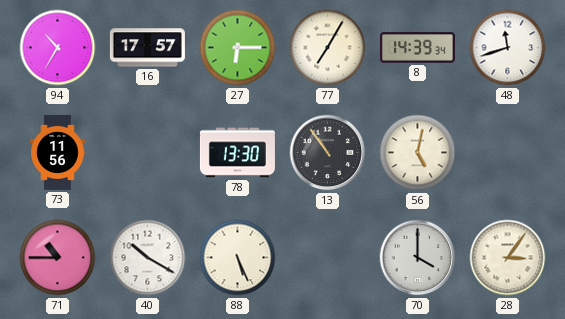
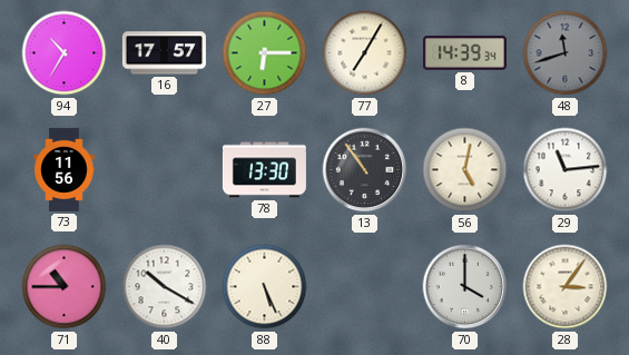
48 dial: white -> grey
29: none -> 11:14
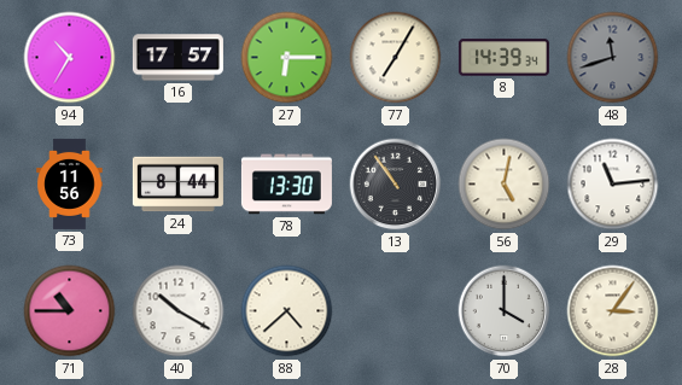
24: none -> 8:44
88: 5:26 -> 4:38
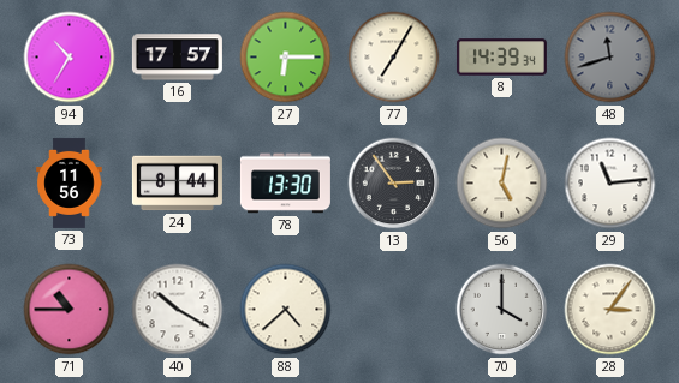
13: 10:54 -> 2:54
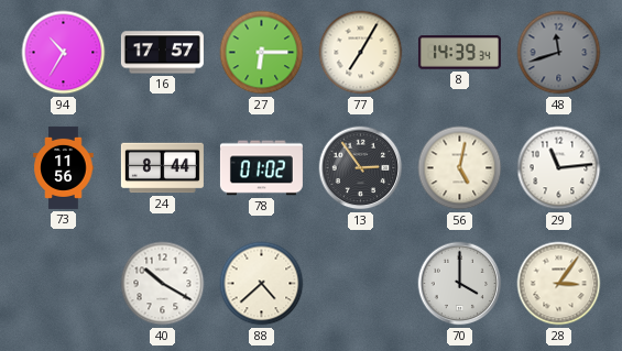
78: 13:30 -> 01:02
71: 10:45 -> none
